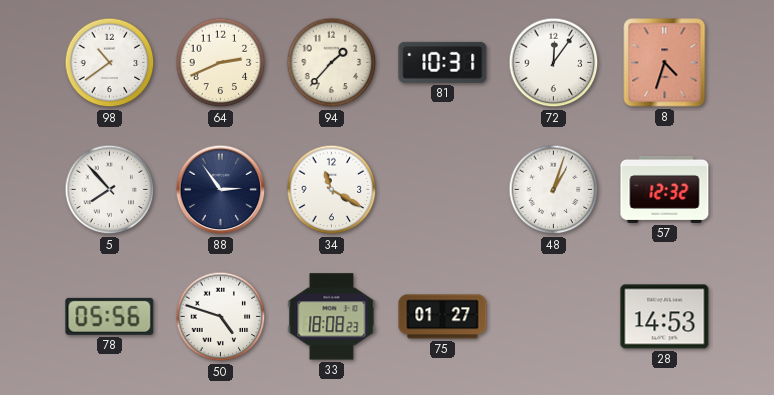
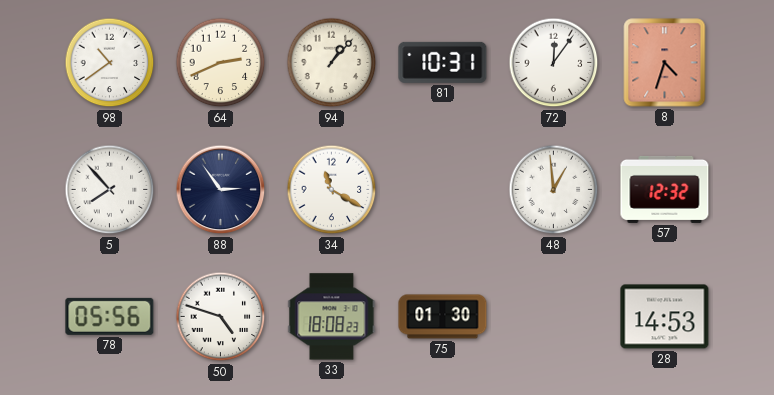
94: 1:37 -> 1:07
48: 1:03 -> 12:59
75: 01:27 -> 01:30
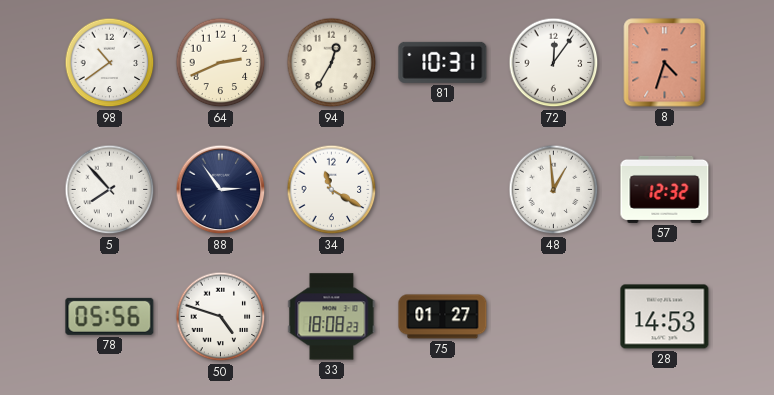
94: 1:07 -> 12:35
75: 01:30 -> 01:27
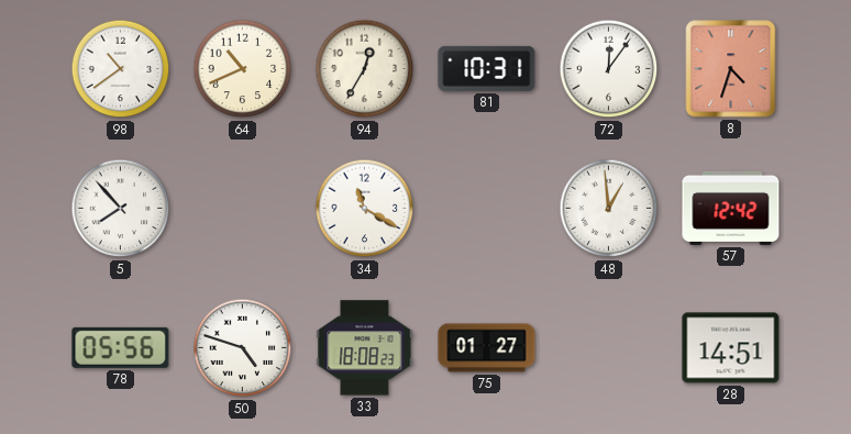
64: 2:41 -> 10:41
88: 2:54 -> none
57: 12:32 -> 12:42
28: 14:53 -> 14:51
